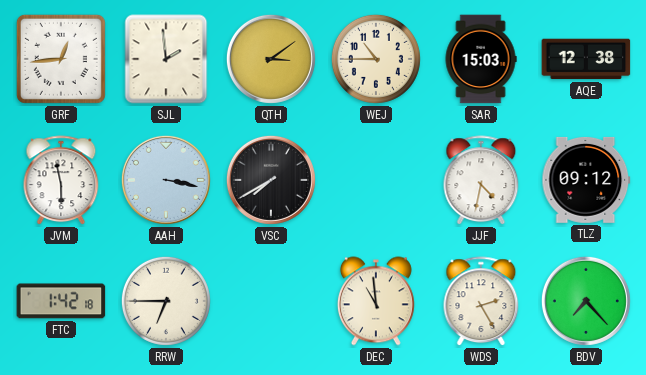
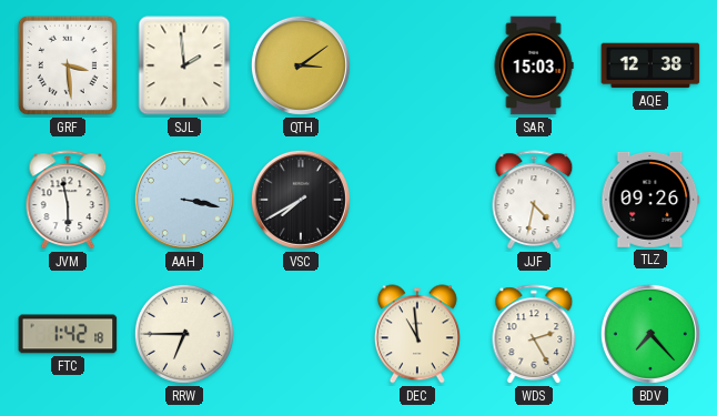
GRF: 12:44 -> 3:29
WEJ: 10:45 -> none
TLZ: 09:12 -> 09:26
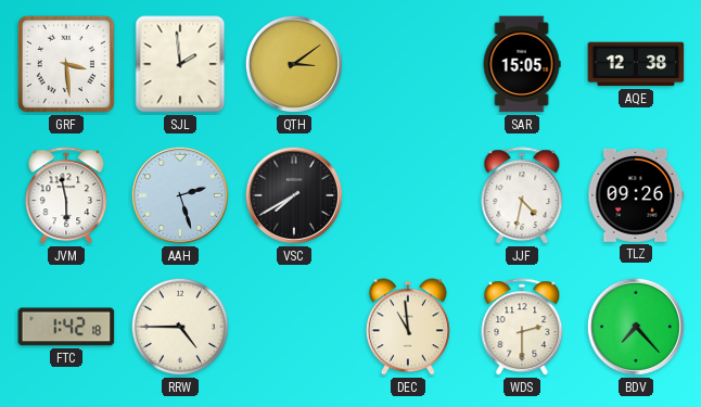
SAR: 15:03 -> 15:05
AAH: 3:17 -> 2:27
RRW: 6:45 -> 4:45
WDS: 2:25 -> 2:30
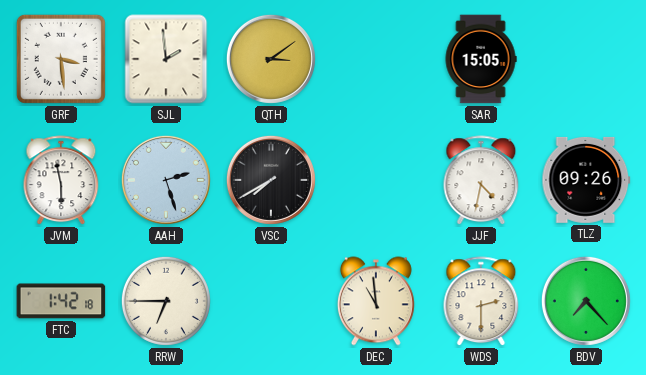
AQE: 12:38 -> none
RRW: 4:45 -> 6:45
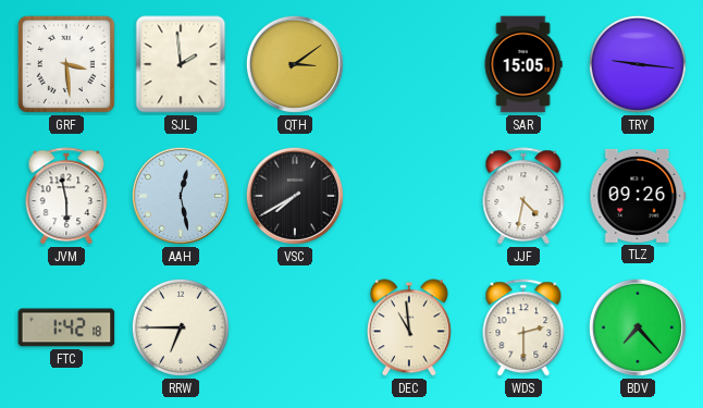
TRY: none -> 9:16
AAH: 2:27 -> 12:28
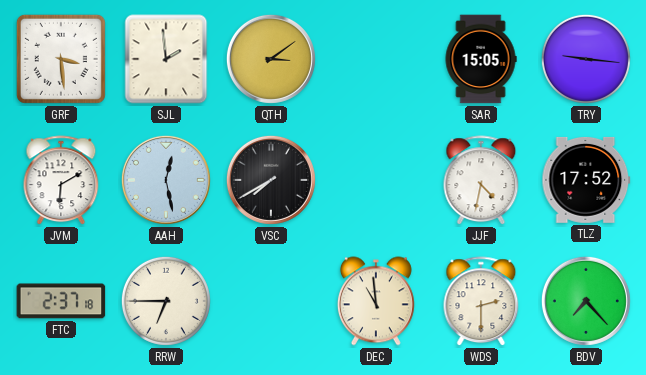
JVM: 5:58 -> 6:10
TLZ: 09:26 -> 17:52
FTC: 1:42 -> 2:37
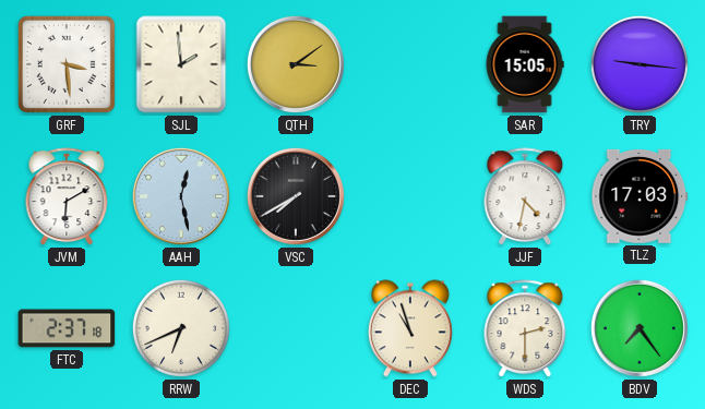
TLZ: 17:52 -> 17:03
RRW: 6:45 -> 6:41
DEC: 10:59 -> 10:57
BDV: 7:23 -> 7:24
